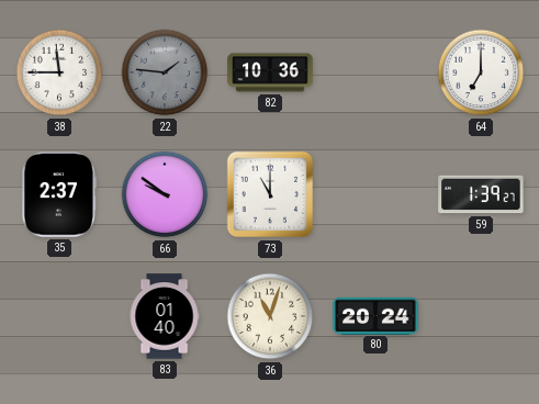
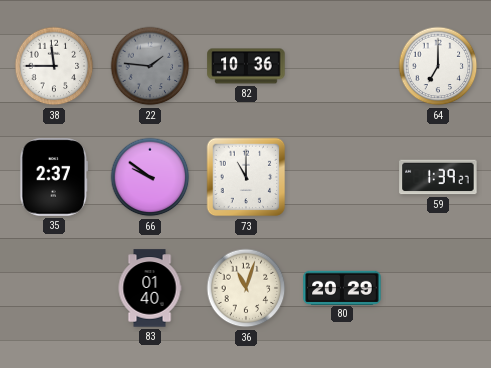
80: 20:24 -> 20:29
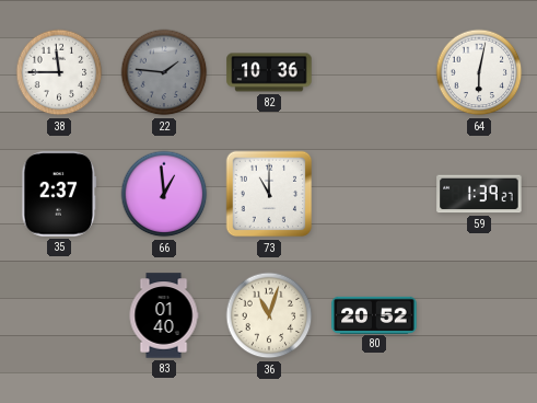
64: 7:00 -> 6:02
66: 9:51 -> 12:59
80: 20:29 -> 20:52
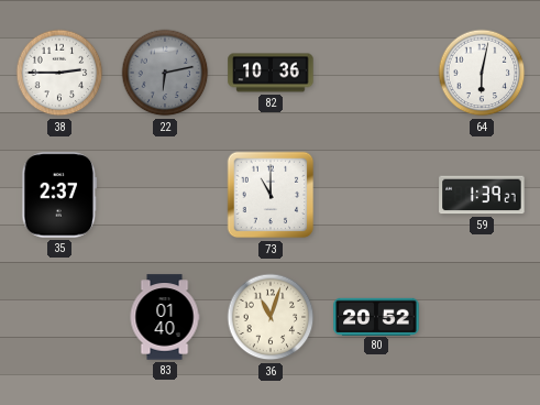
38: 11:45 -> 2:45
22: 1:46 -> 6:13
66: 12:59 -> none
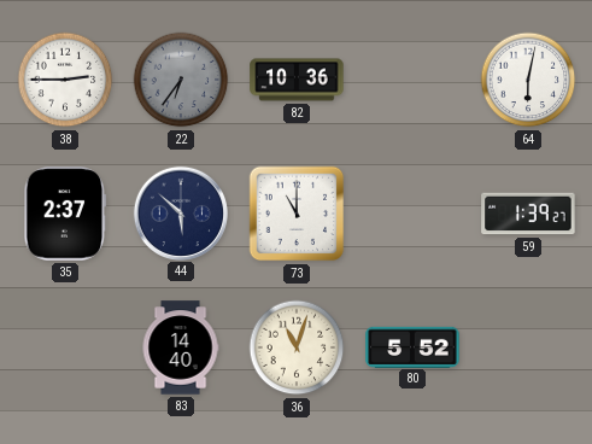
22: 6:13 -> 6:36
44: none -> 5:52
83: 01:40 -> 14:40
80: 20:52 -> 5:52
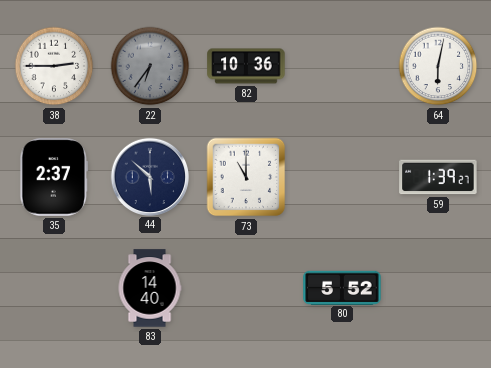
36: 11:03 -> none
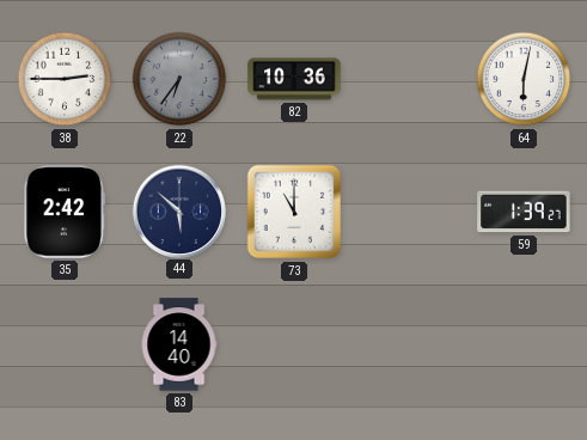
35: 2:37 -> 2:42
80: 5:52 -> none
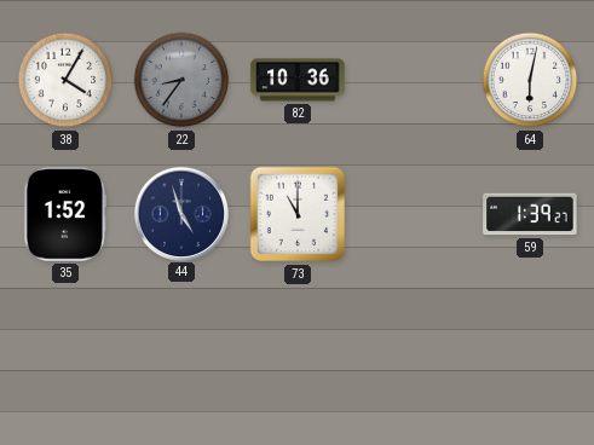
38: 2:45 -> 4:05
22: 6:36 -> 8:36
35: 2:42 -> 1:52
44: 5:52 -> 4:57
83: 14:40 -> none
